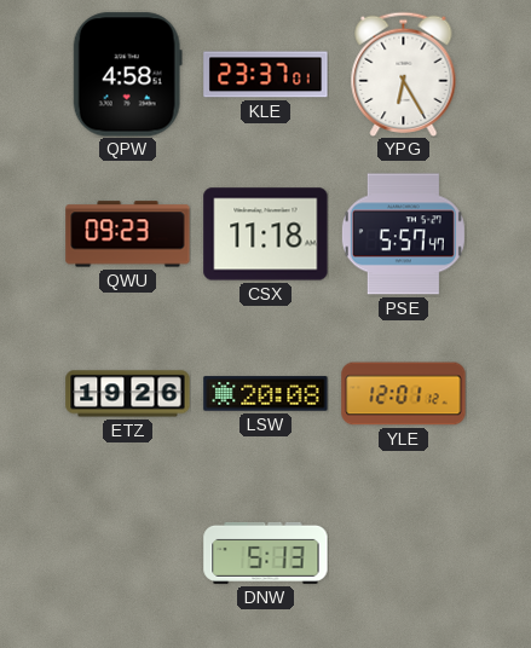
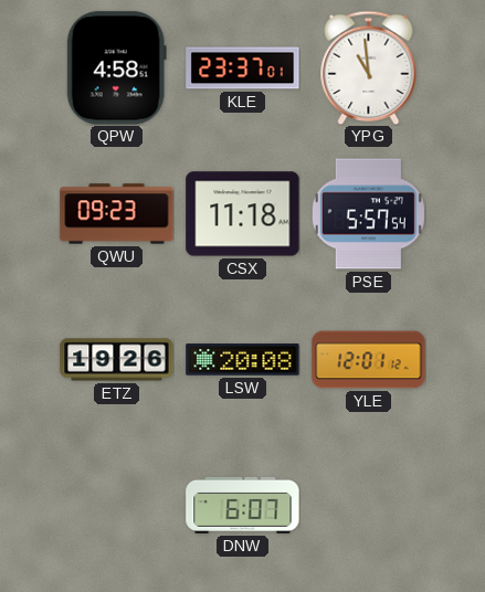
YPG: 6:25 -> 10:59
PSE: 5:57:47 -> 5:57:54
DNW: 5:13 -> 6:07
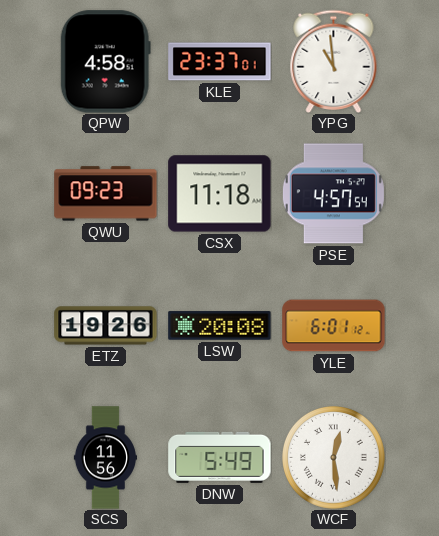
PSE: 5:57 -> 4:57
YLE: 12:01 -> 6:01
SCS: none -> 11:56
DNW: 6:07 -> 5:49
WCF: none -> 12:29
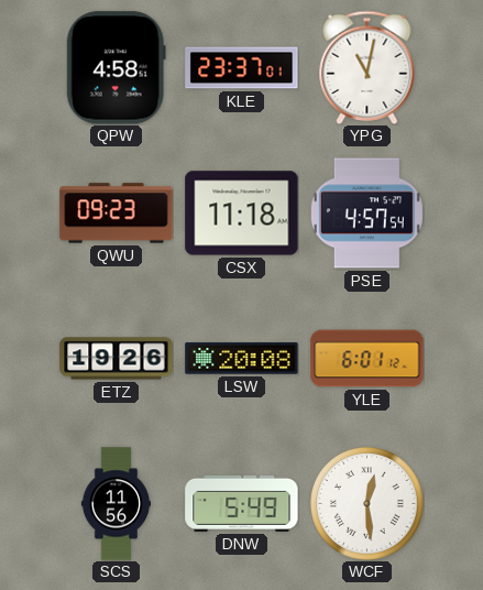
YPG: 10:59 -> 11:02
